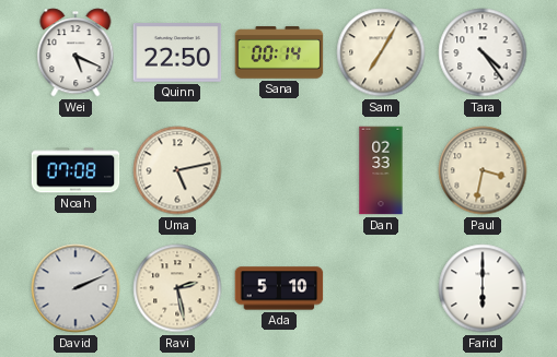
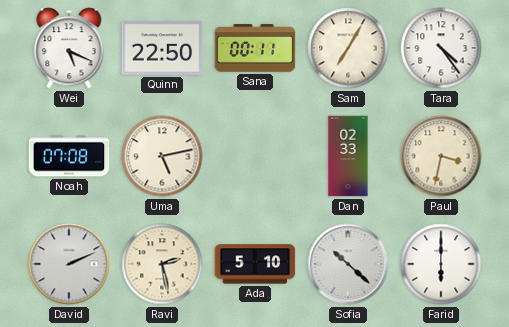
Sana: 00:14 -> 00:11
Sofia: none -> 10:22
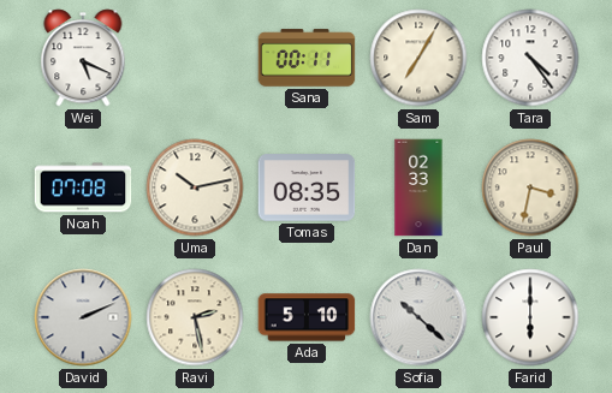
Quinn: 22:50 -> none
Uma: 5:13 -> 10:13
Tomas: none -> 08:35
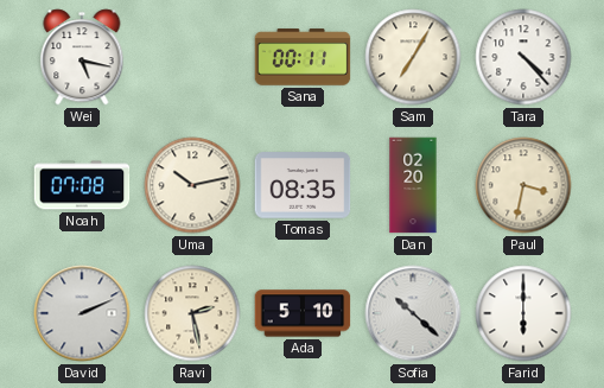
Wei: 5:19 -> 5:17
Tara: 4:24 -> 4:23
Dan: 02:33 -> 02:20
